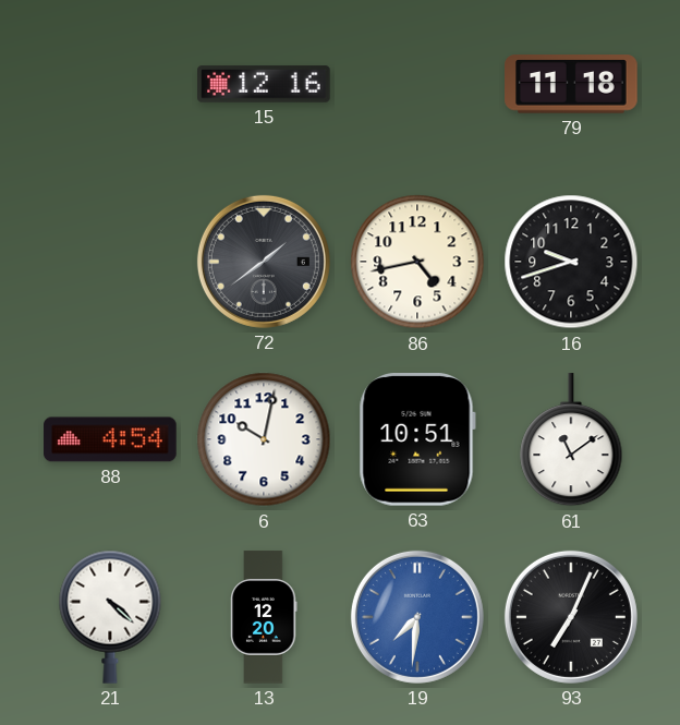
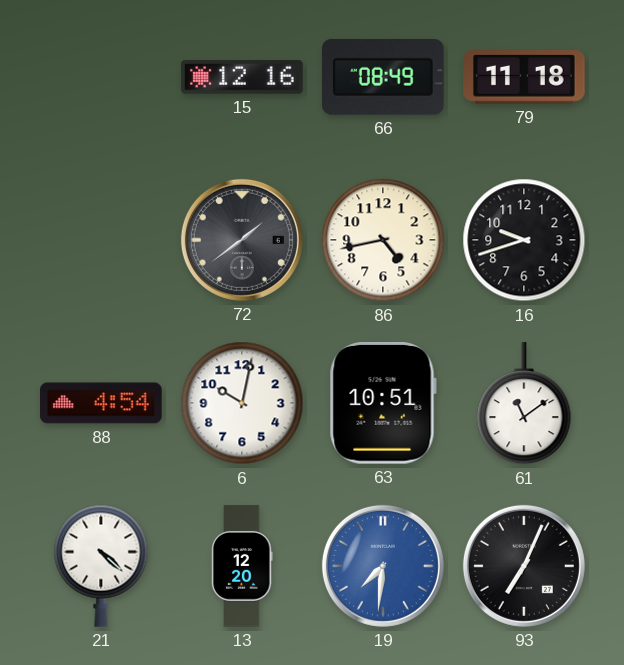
66: none -> 08:49
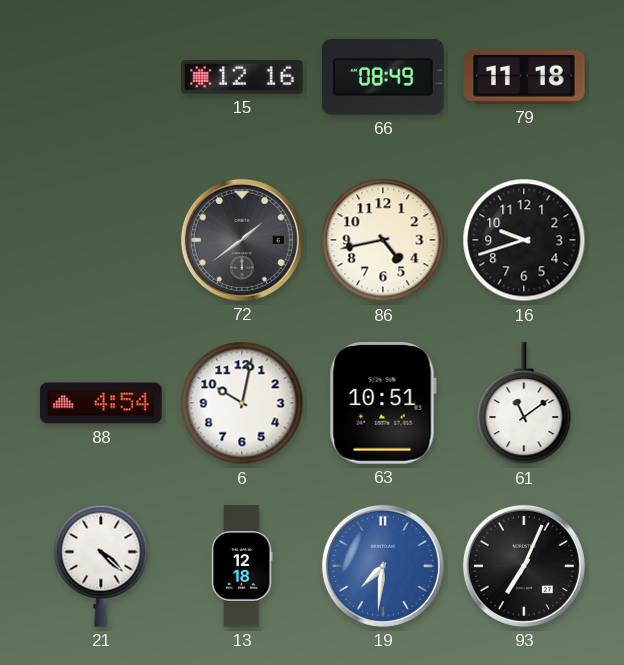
13: 12:20 -> 12:18
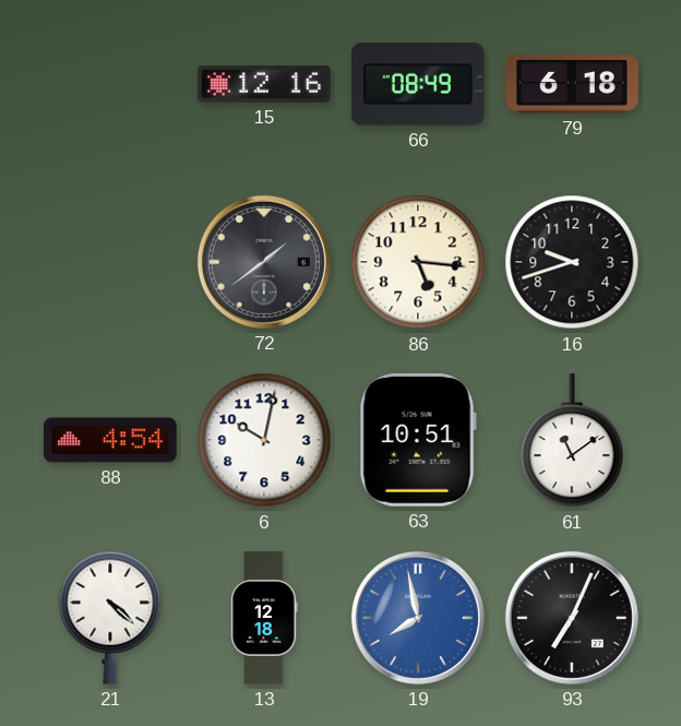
79: 11:18 -> 6:18
86: 4:43 -> 5:16
19: 7:31 -> 7:58
